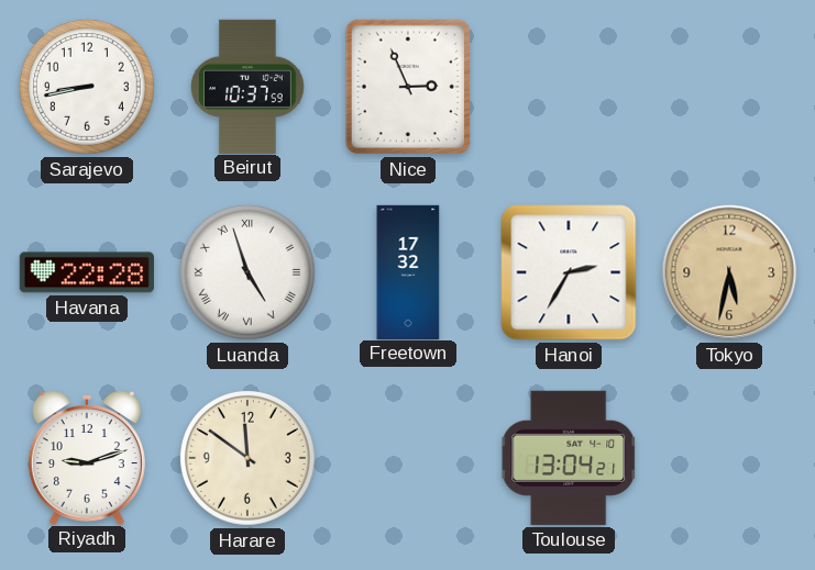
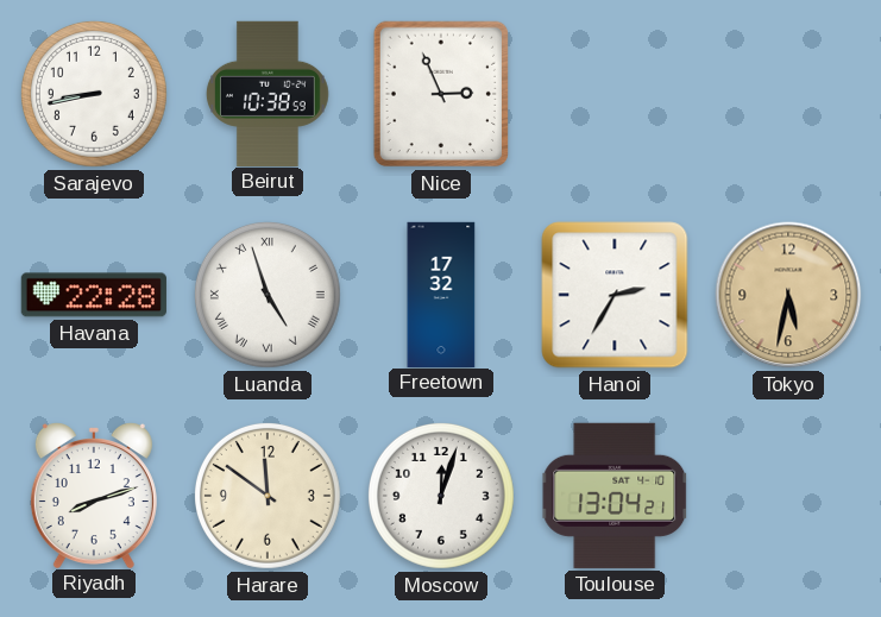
Beirut: 10:37 -> 10:38
Riyadh: 9:12 -> 8:12
Moscow: none -> 12:03
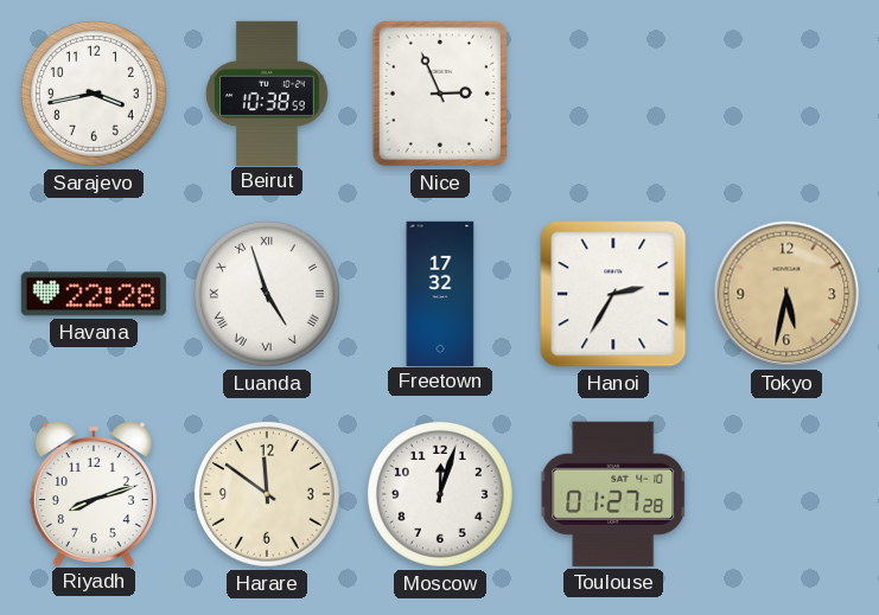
Sarajevo: 8:43 -> 3:43
Toulouse: 13:04 -> 01:27
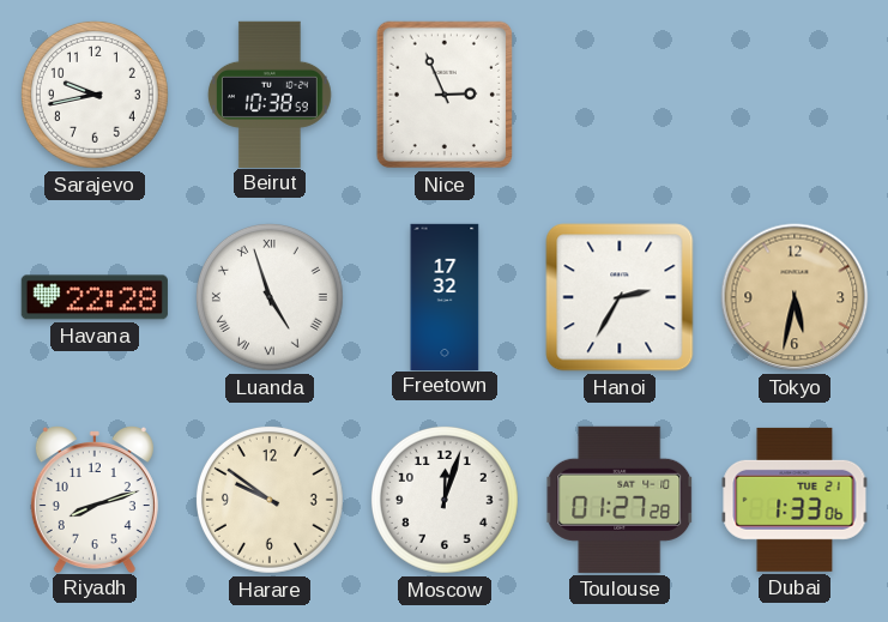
Sarajevo: 3:43 -> 9:43
Harare: 11:51 -> 9:51
Dubai: none -> 1:33
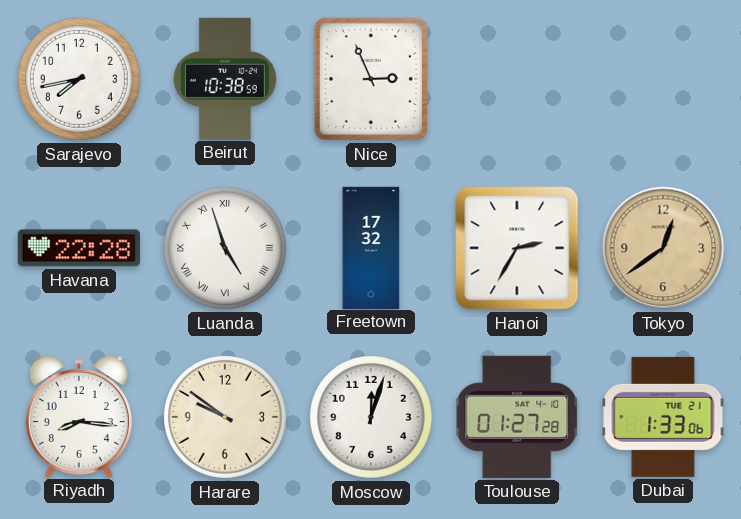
Sarajevo: 9:43 -> 7:43
Tokyo: 5:32 -> 12:39
Riyadh: 8:12 -> 8:16
